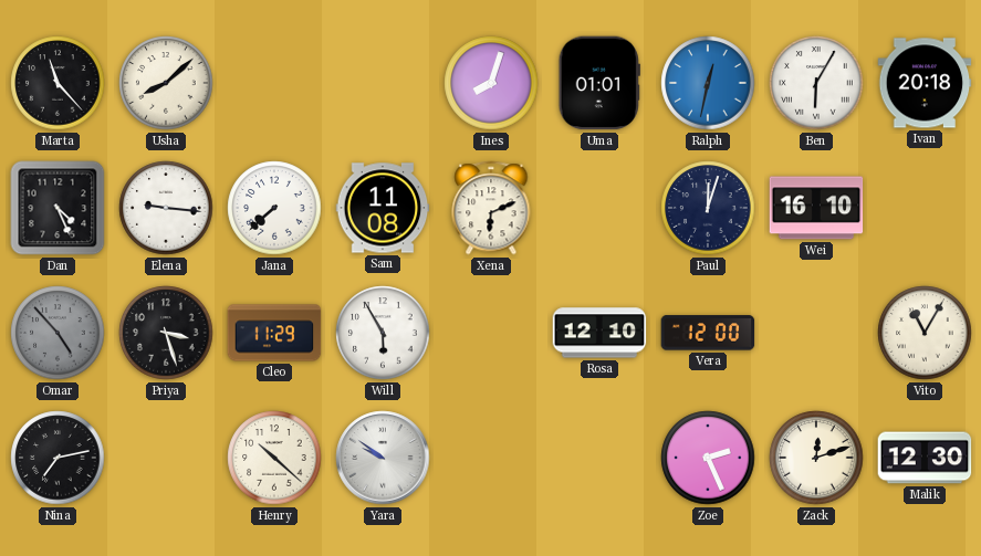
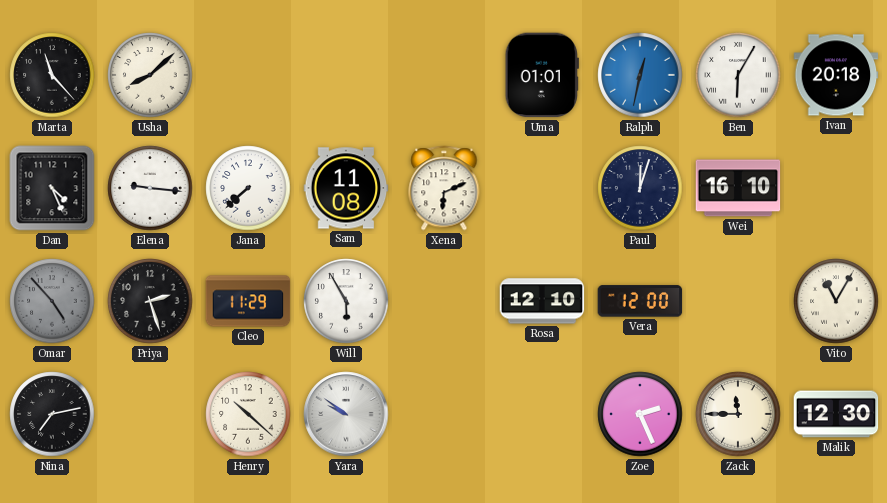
Ines: 8:03 -> none
Priya: 3:27 -> 2:27
Zack: 12:12 -> 11:45
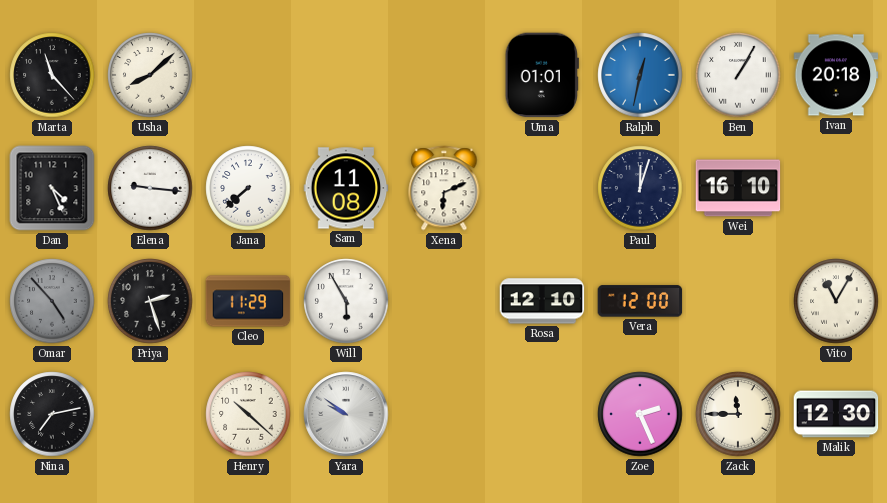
Ben: 6:05 -> 1:05
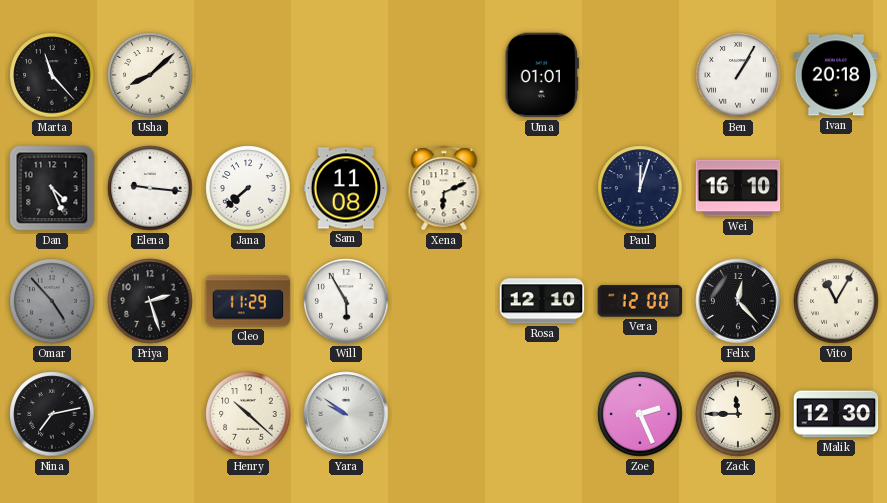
Ralph: 12:32 -> none
Felix: none -> 12:23
